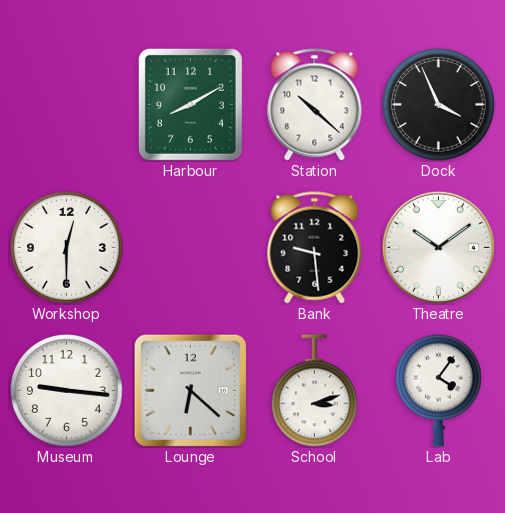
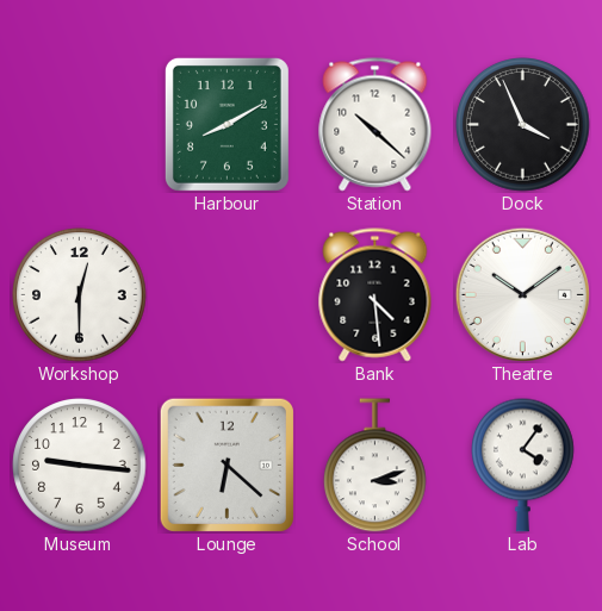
Bank: 9:29 -> 4:29
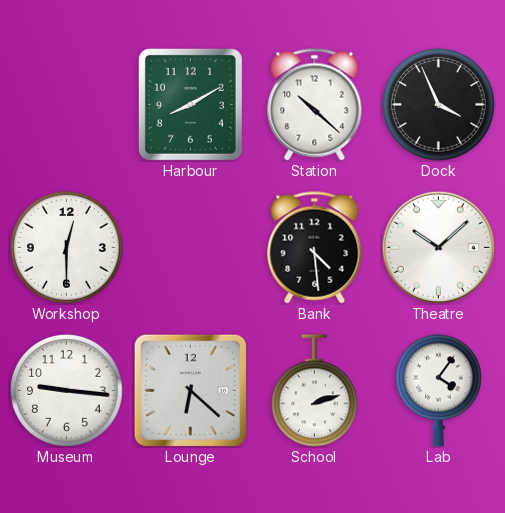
Theatre: 10:09 -> 10:08
School: 3:12 -> 2:12
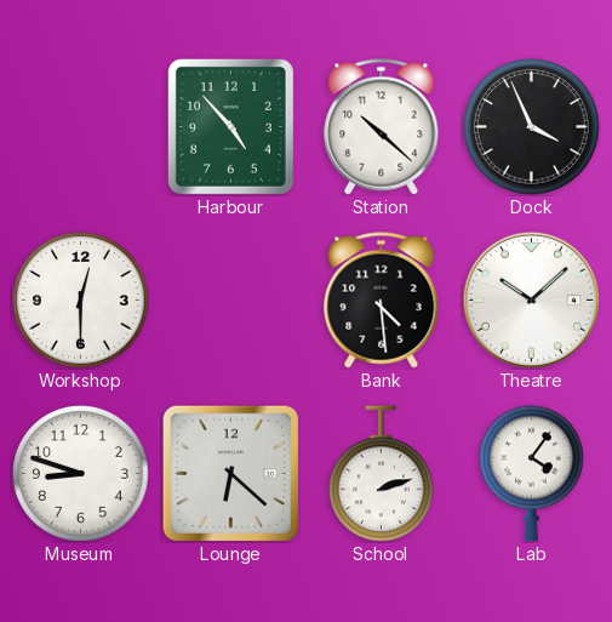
Harbour: 8:10 -> 4:53
Museum: 9:16 -> 8:48
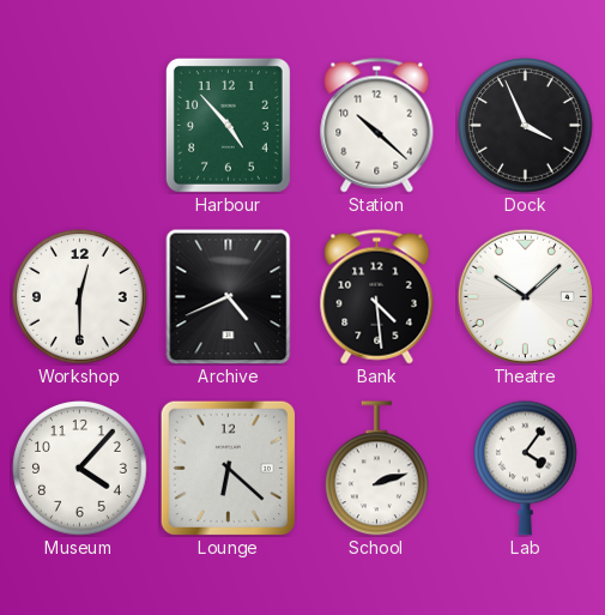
Archive: none -> 4:41
Museum: 8:48 -> 4:07
